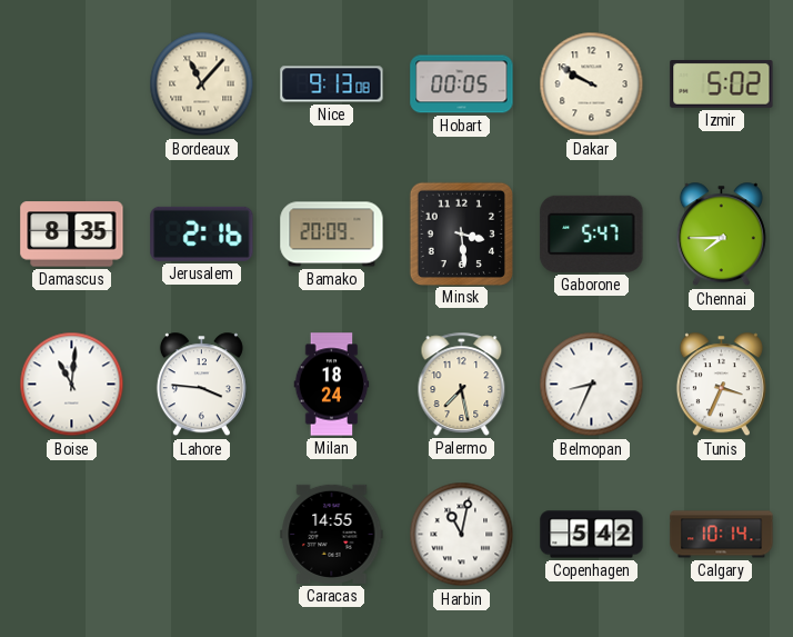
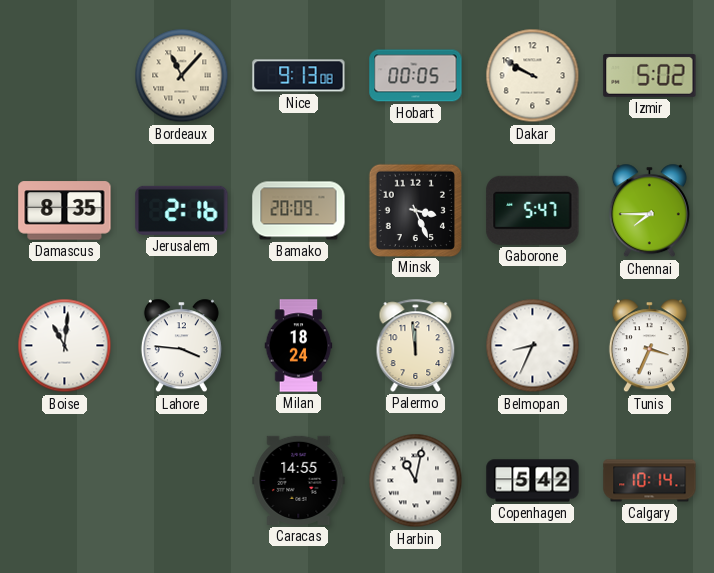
Minsk: 3:29 -> 3:26
Palermo: 7:28 -> 11:59
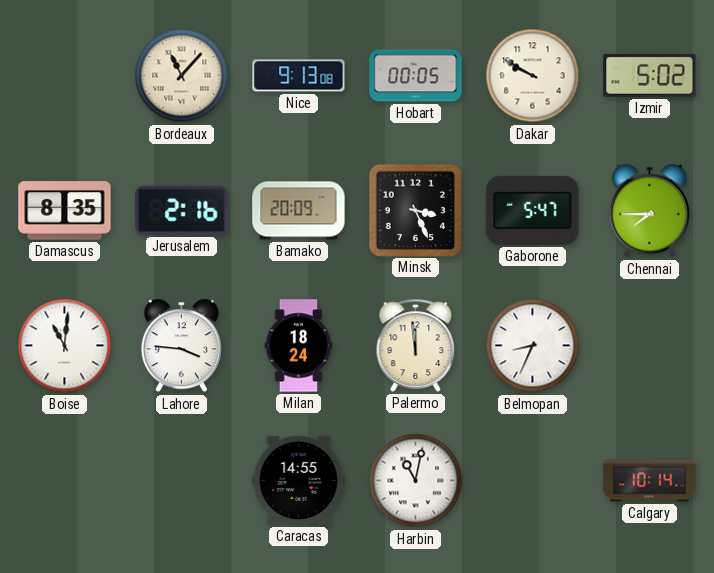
Tunis: 3:34 -> none
Copenhagen: 5:42 -> none
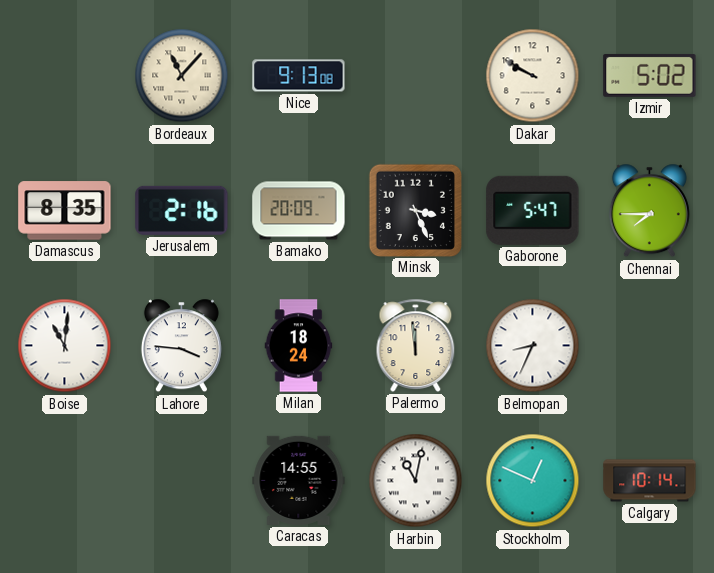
Hobart: 00:05 -> none
Stockholm: none -> 12:49
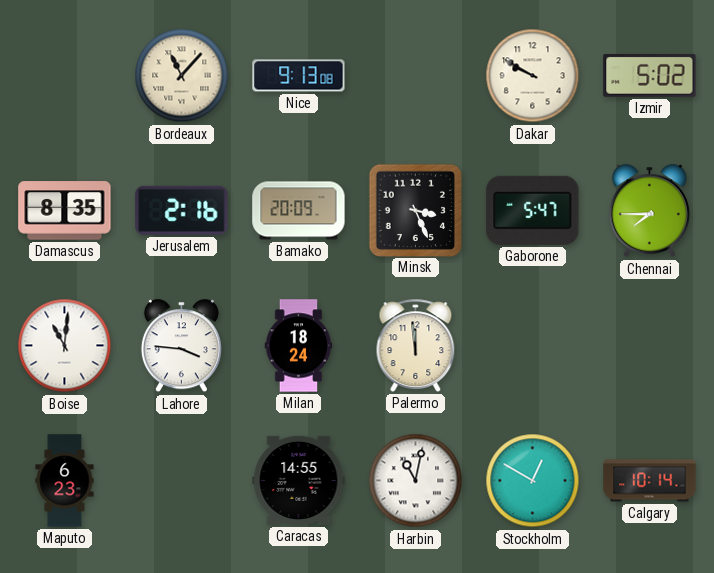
Belmopan: 8:34 -> none
Maputo: none -> 6:23
Stockholm: 12:49 -> 12:50
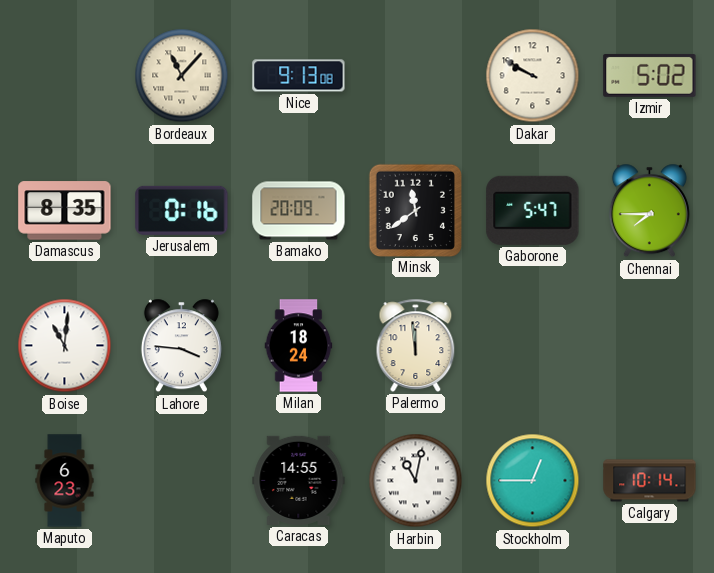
Jerusalem: 2:16 -> 0:16
Minsk: 3:26 -> 11:39
Stockholm: 12:50 -> 12:45
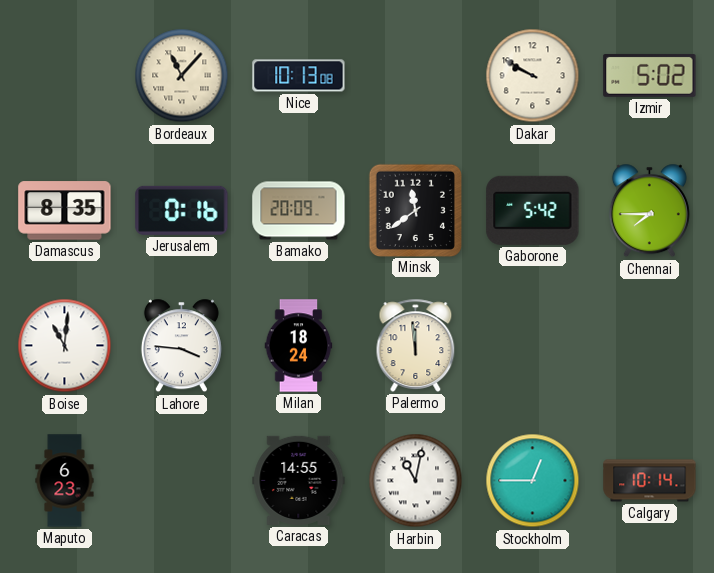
Nice: 9:13 -> 10:13
Gaborone: 5:47 -> 5:42
